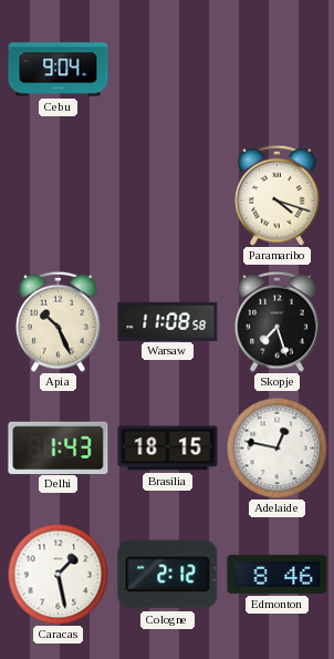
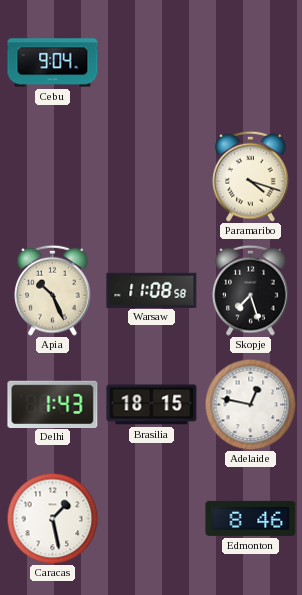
Cologne: 2:12 -> none
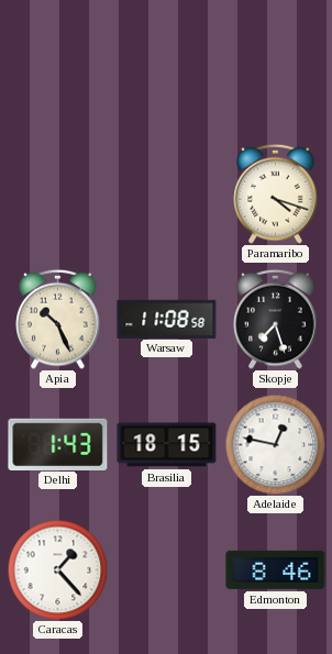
Cebu: 9:04 -> none
Caracas: 1:28 -> 1:23
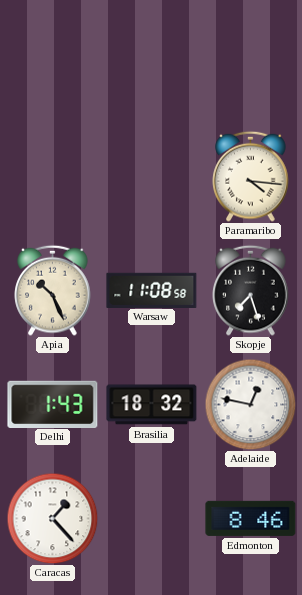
Paramaribo: 4:18 -> 4:16
Brasilia: 18:15 -> 18:32
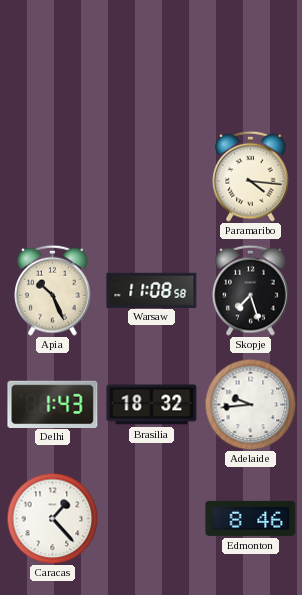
Adelaide: 12:47 -> 9:44
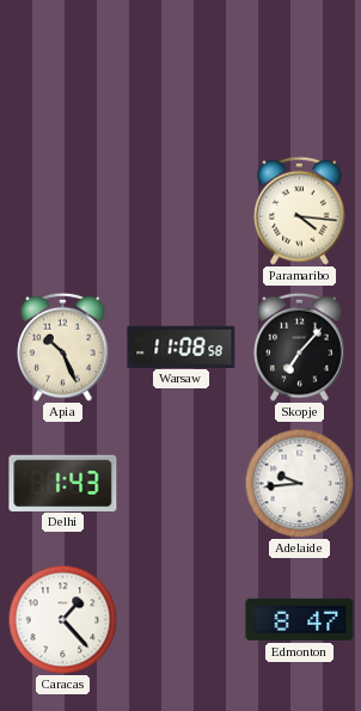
Skopje: 7:27 -> 7:07
Brasilia: 18:32 -> none
Edmonton: 8:46 -> 8:47
